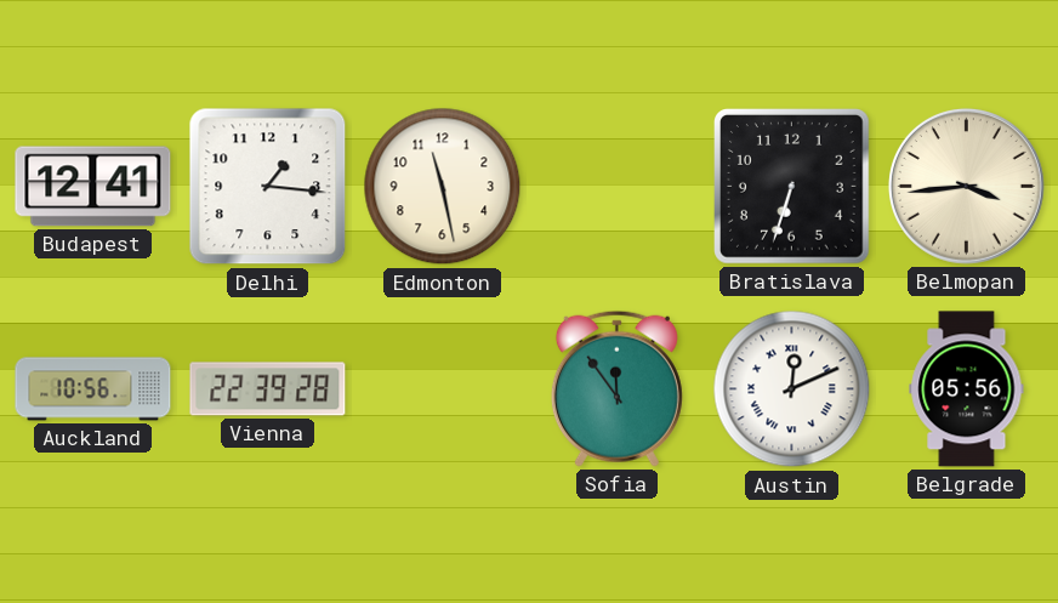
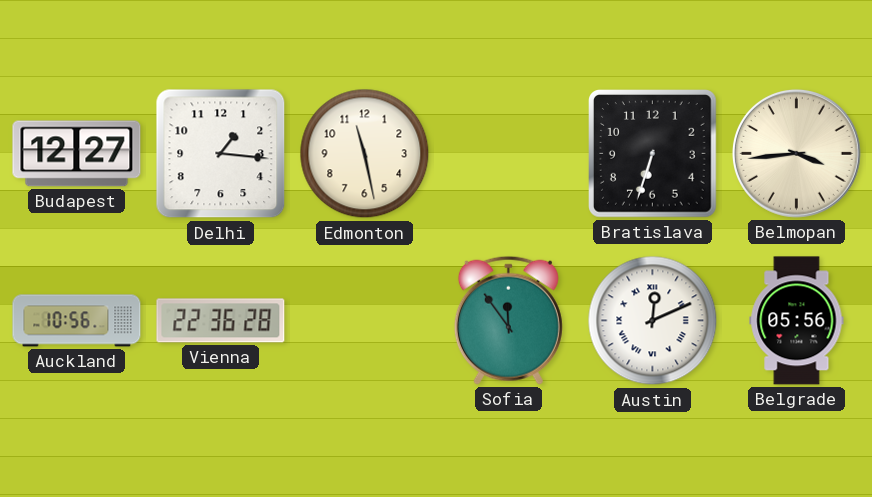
Budapest: 12:41 -> 12:27
Vienna: 22:39 -> 22:36
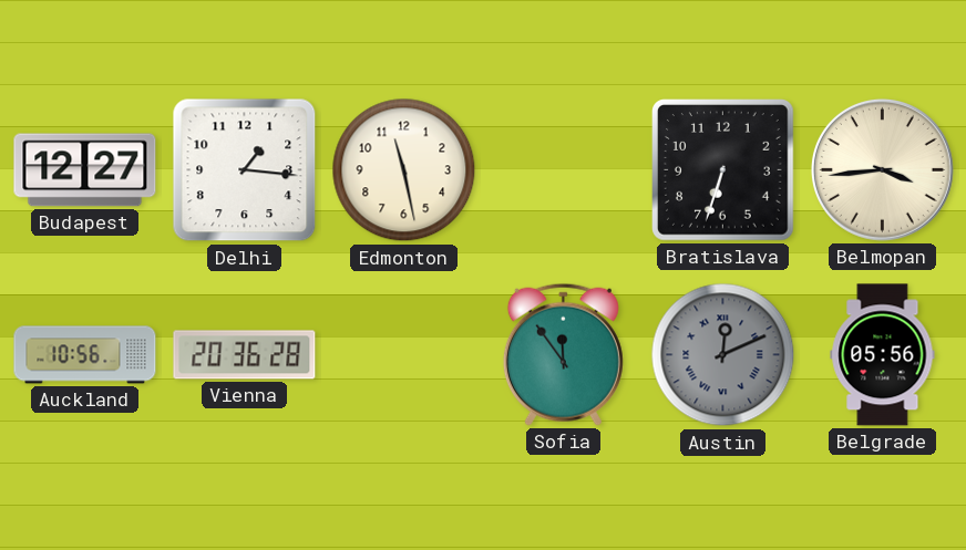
Vienna: 22:36 -> 20:36
Austin dial: white -> grey
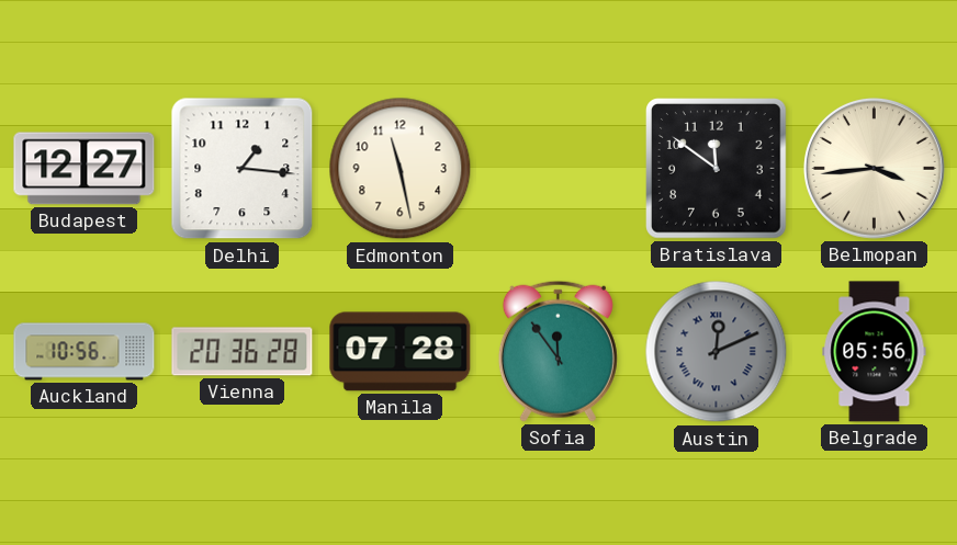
Bratislava: 6:33 -> 11:51
Manila: none -> 07:28
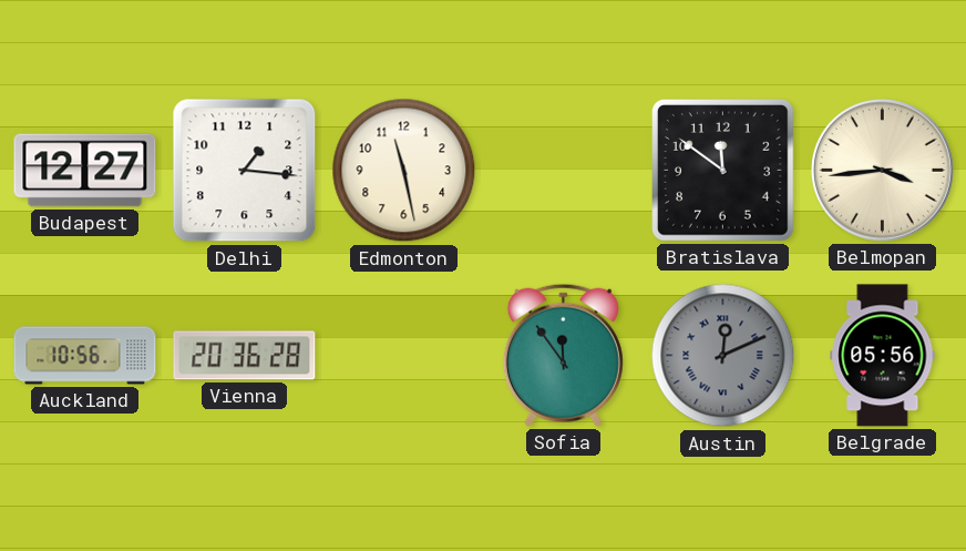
Manila: 07:28 -> none
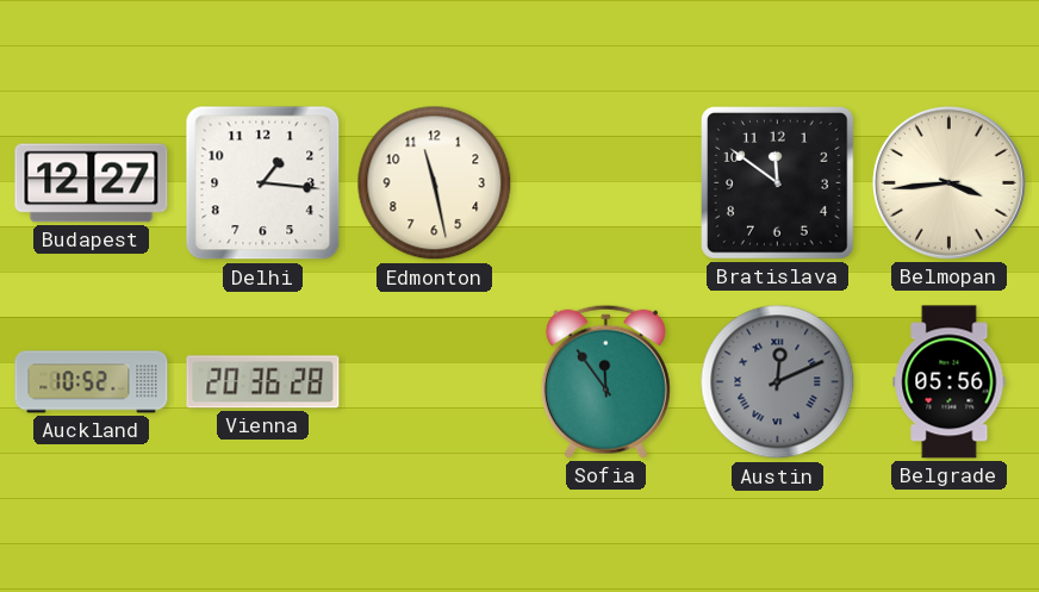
Auckland: 10:56 -> 10:52
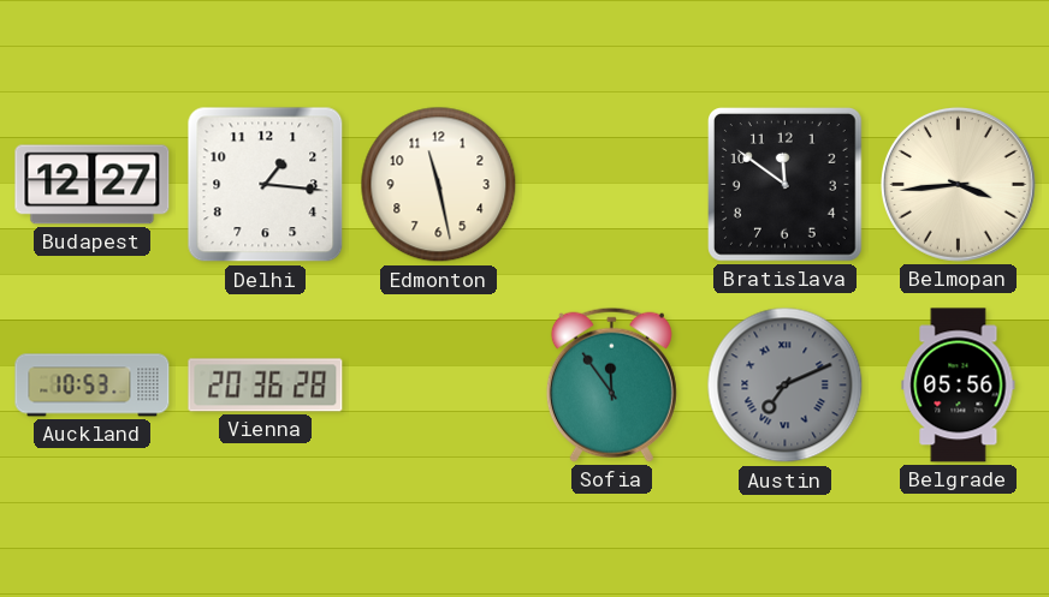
Auckland: 10:52 -> 10:53
Austin: 12:11 -> 7:11
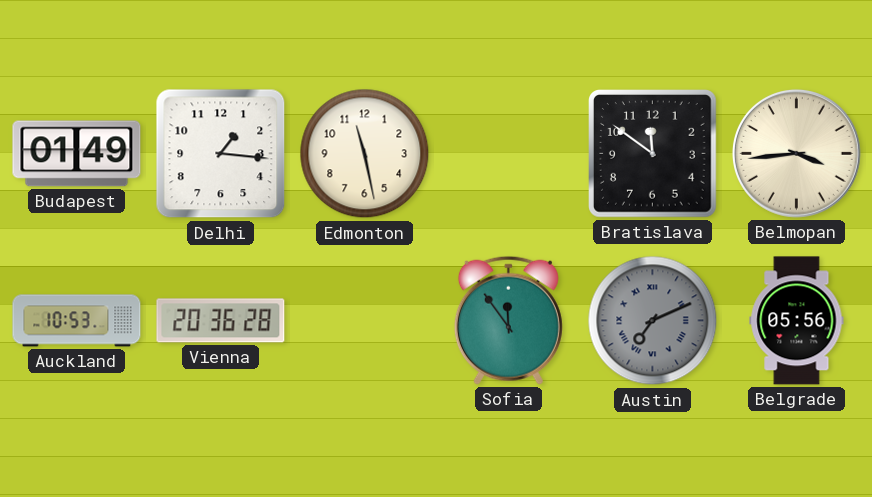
Budapest: 12:27 -> 01:49
